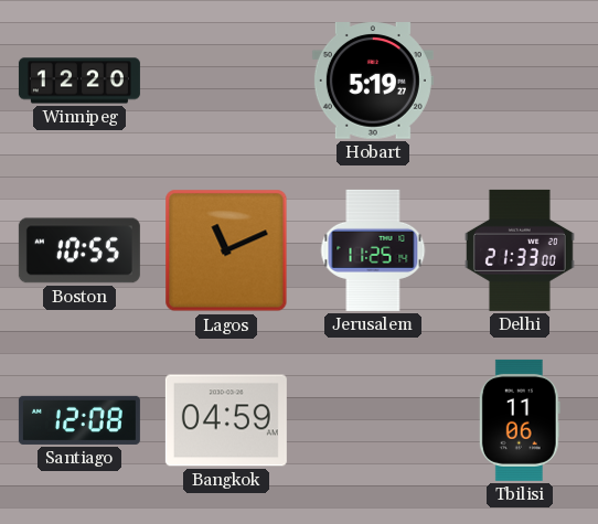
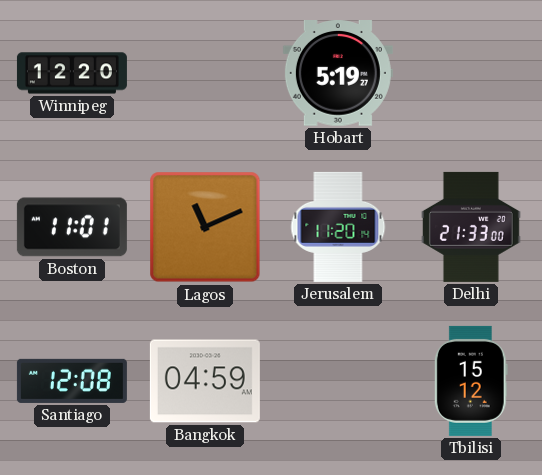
Boston: 10:55 -> 11:01
Jerusalem: 11:25 -> 11:20
Tbilisi: 11:06 -> 15:12
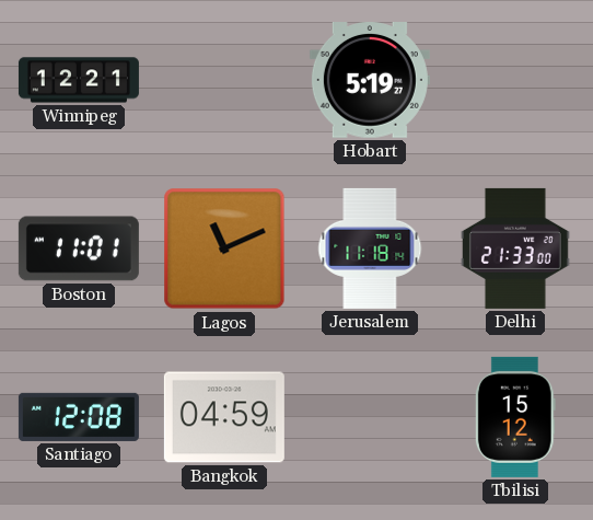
Winnipeg: 12:20 -> 12:21
Jerusalem: 11:20 -> 11:18
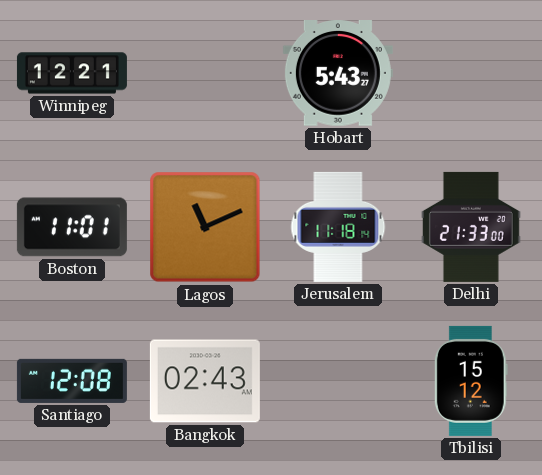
Hobart: 5:19 -> 5:43
Bangkok: 04:59 -> 02:43
